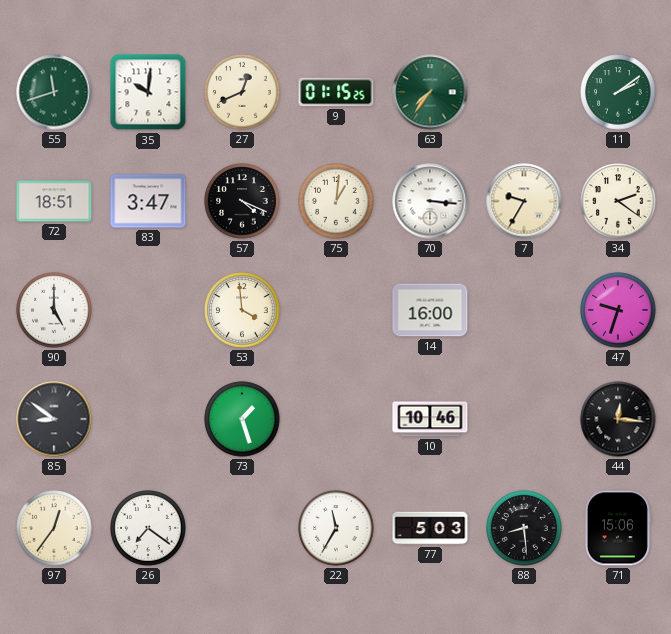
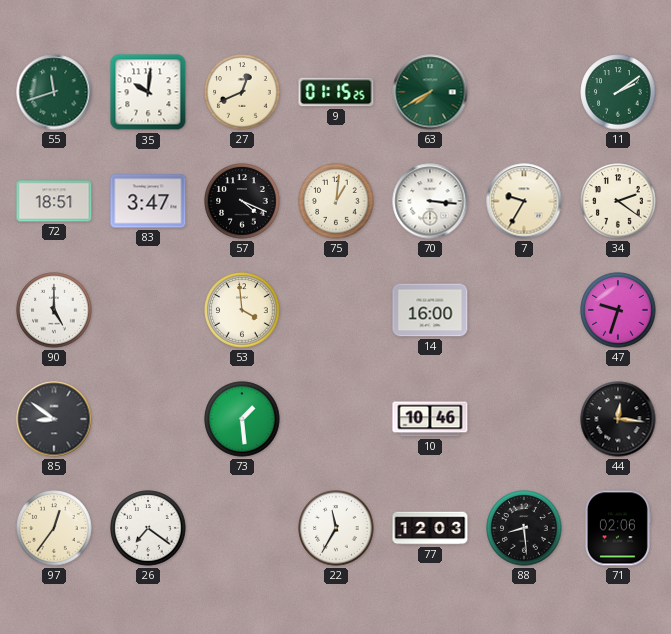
63: 7:36 -> 7:40
73: 1:27 -> 1:29
77: 5:03 -> 12:03
71: 15:06 -> 02:06
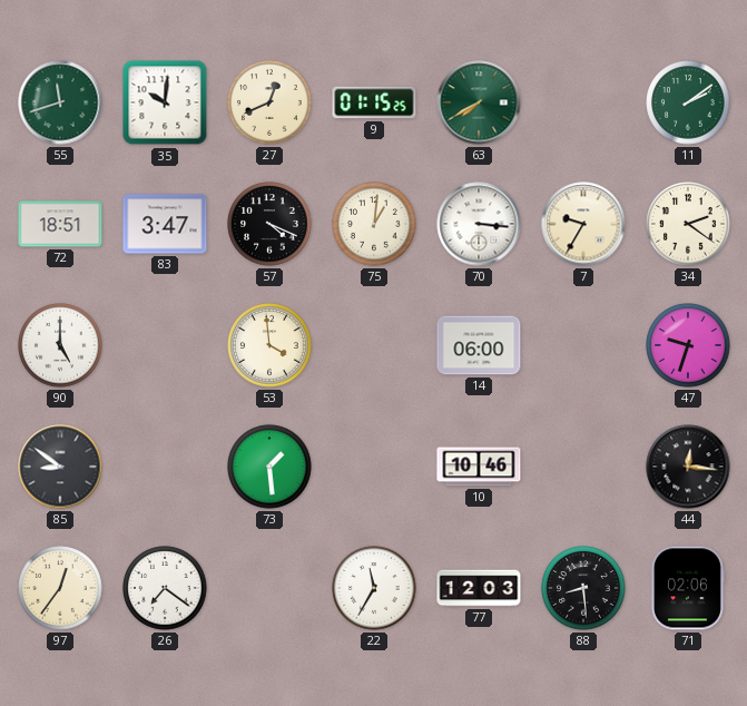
14: 16:00 -> 06:00
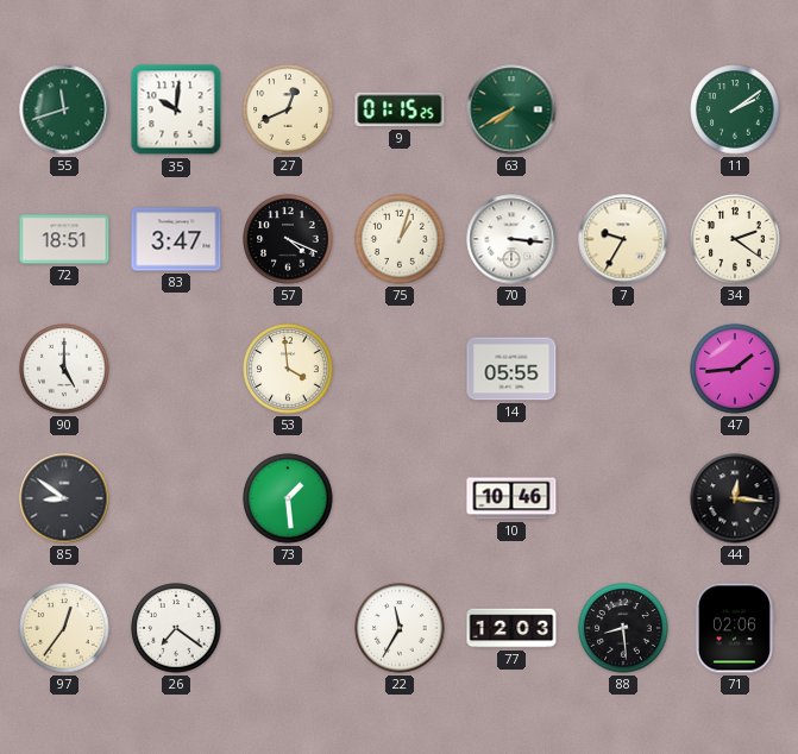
75: 1:01 -> 1:03
14: 06:00 -> 05:55
47: 9:33 -> 1:44
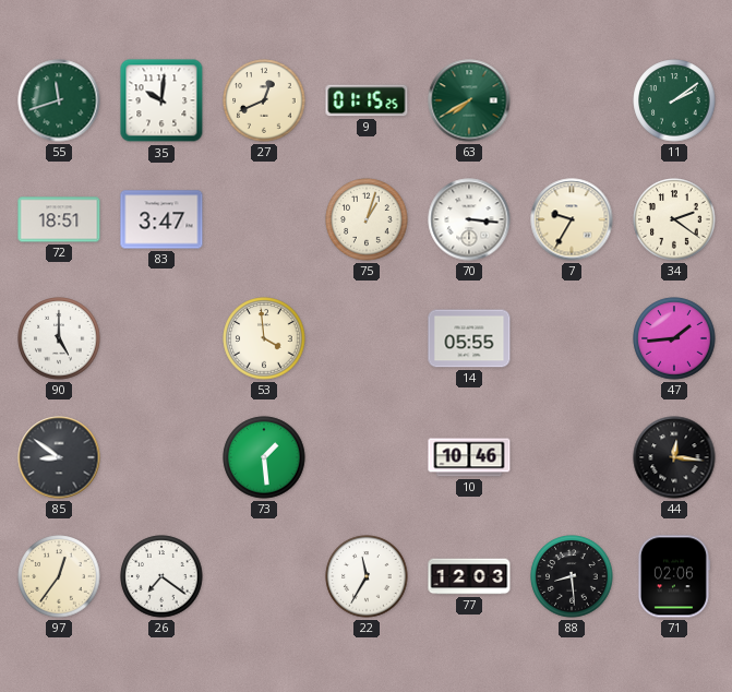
57: 4:19 -> none
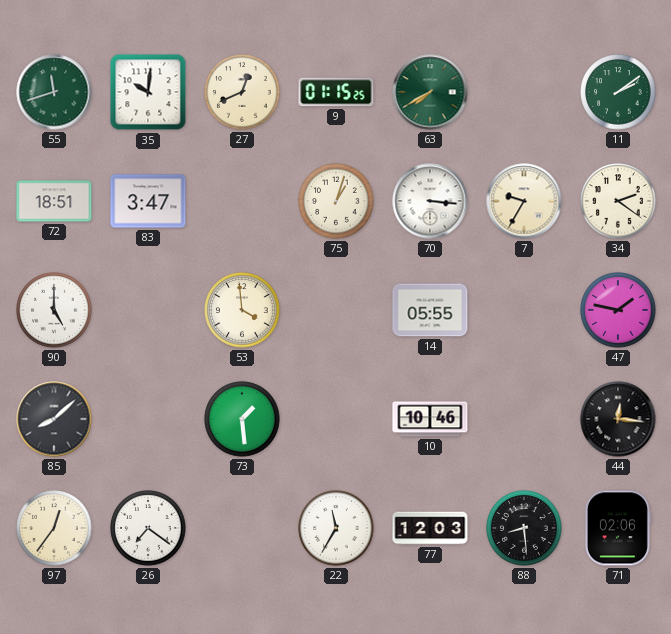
47: 1:44 -> 1:47
85: 8:51 -> 8:08
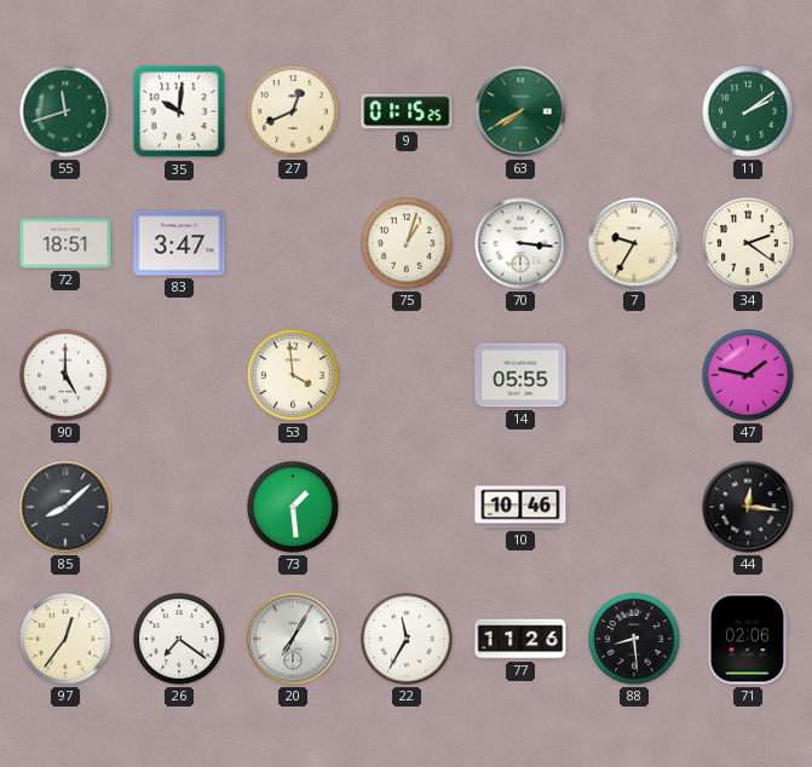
20: none -> 7:05
77: 12:03 -> 11:26
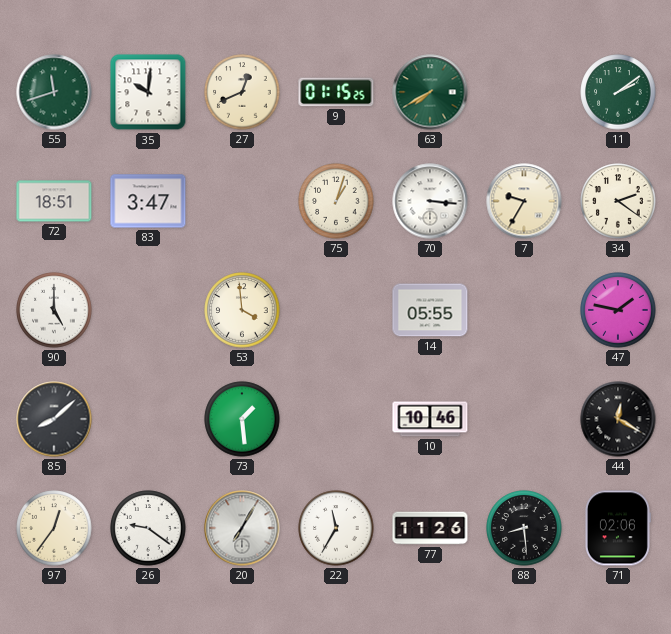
44: 12:16 -> 12:20
26: 7:21 -> 9:21
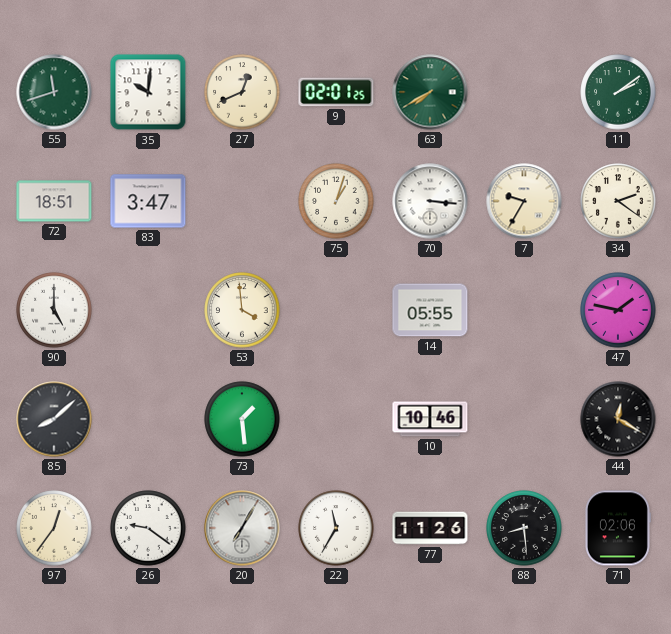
9: 01:15 -> 02:01
